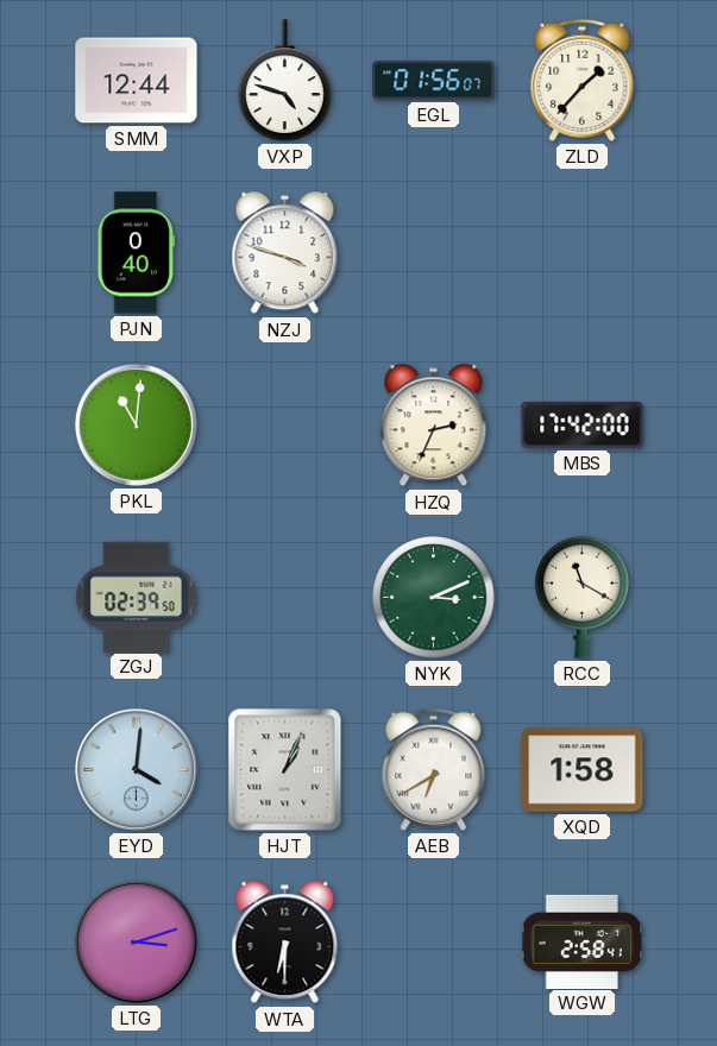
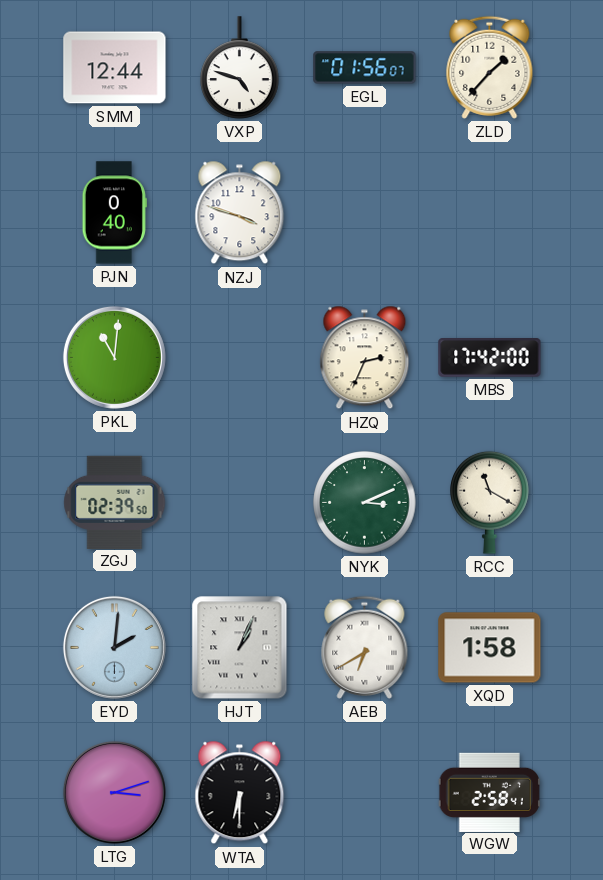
EYD: 4:01 -> 2:01
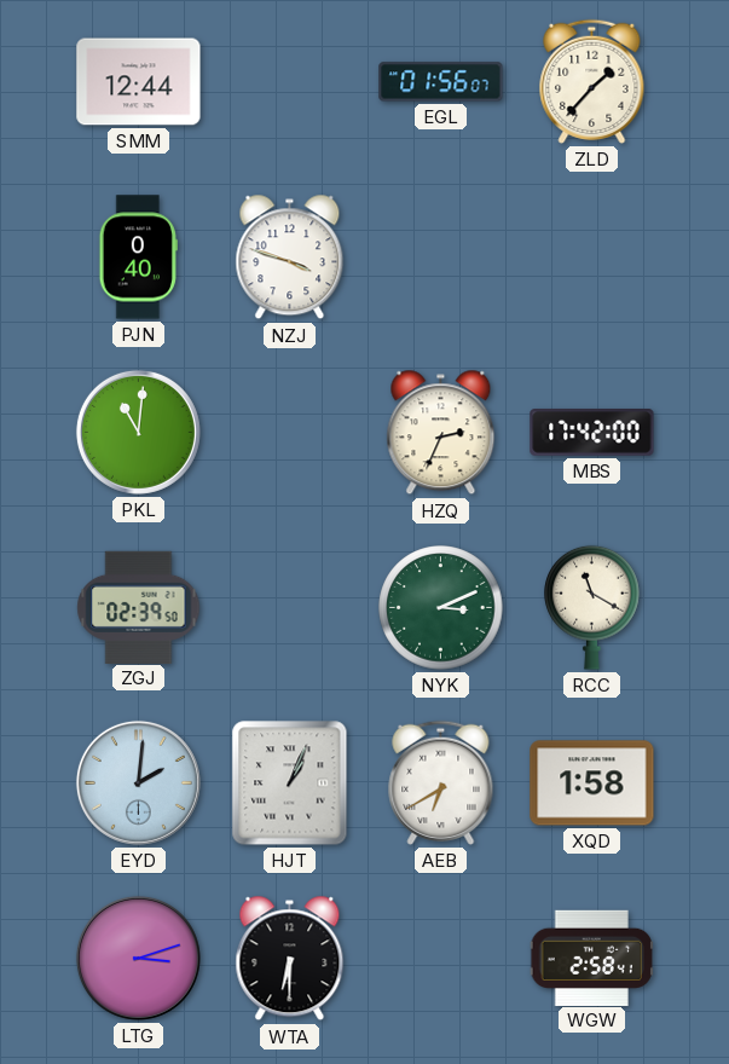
VXP: 4:48 -> none
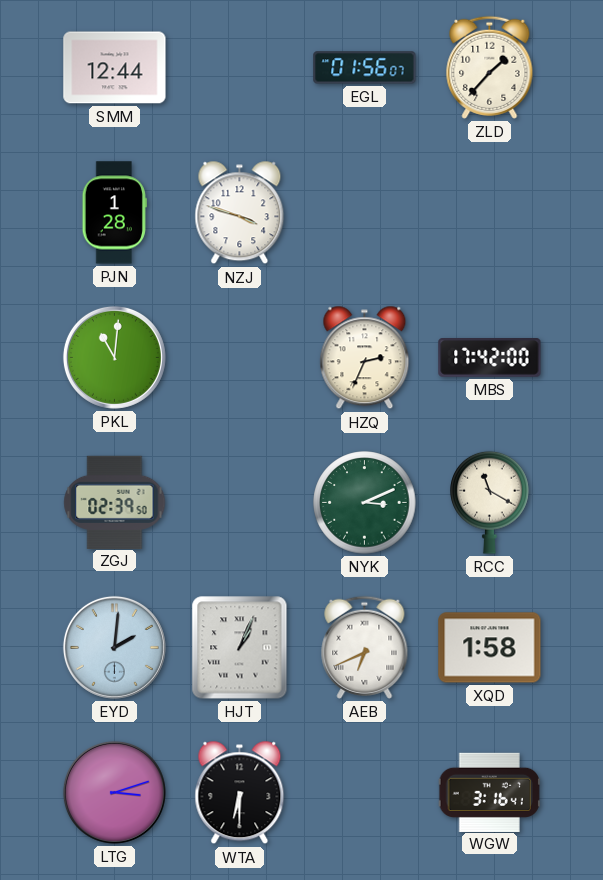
PJN: 0:40 -> 1:28
AEB: 6:40 -> 6:41
WGW: 2:58 -> 3:16
